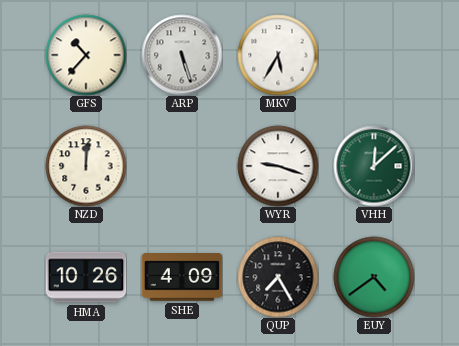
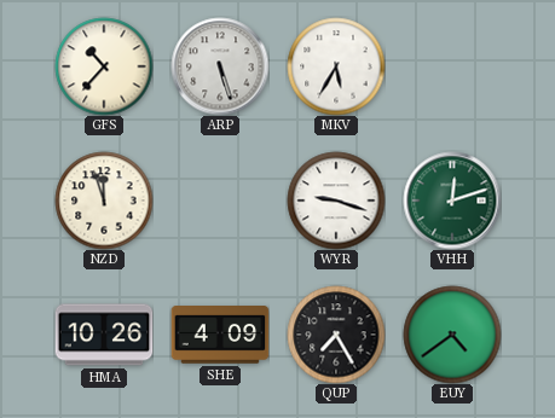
NZD: 12:01 -> 11:57
VHH: 12:08 -> 12:12
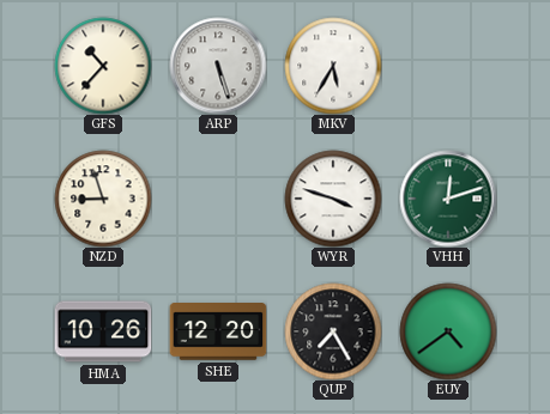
NZD: 11:57 -> 8:57
WYR: 9:18 -> 3:48
SHE: 4:09 -> 12:20
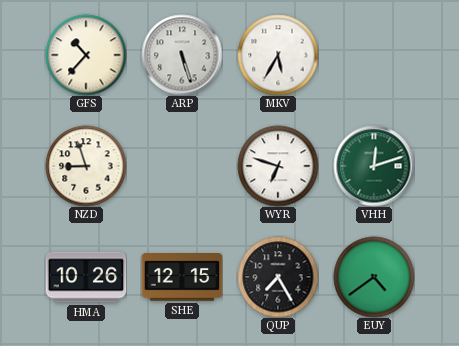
WYR: 3:48 -> 6:48
SHE: 12:20 -> 12:15
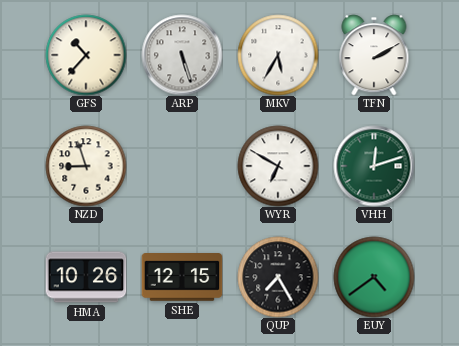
TFN: none -> 2:10
WYR: 6:48 -> 6:50
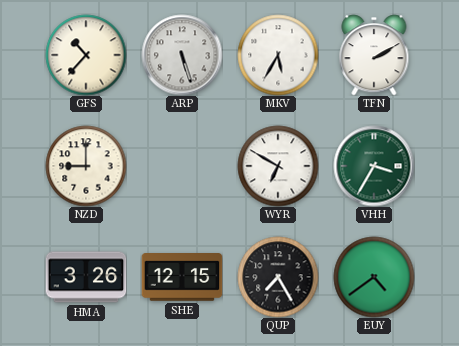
NZD: 8:57 -> 9:00
VHH: 12:12 -> 3:35
HMA: 10:26 -> 3:26
